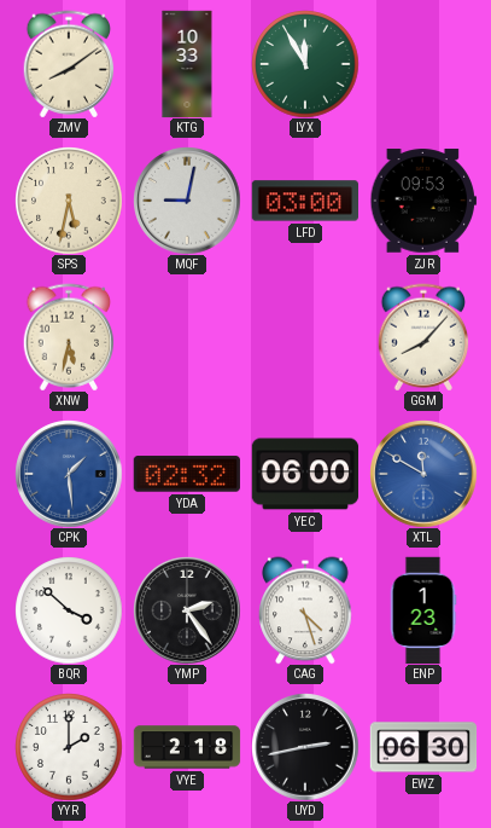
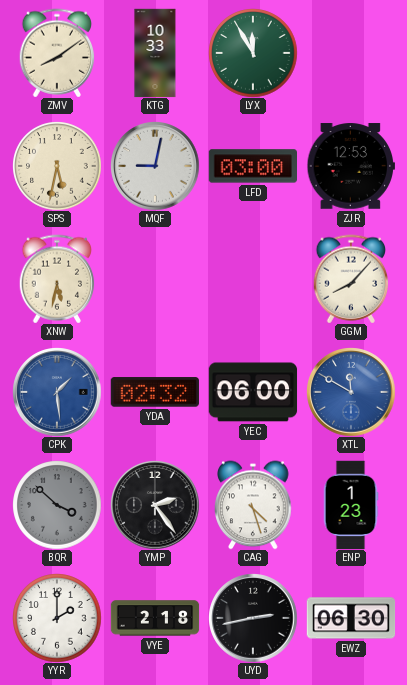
ZJR: 09:53 -> 12:53
BQR dial: white -> grey
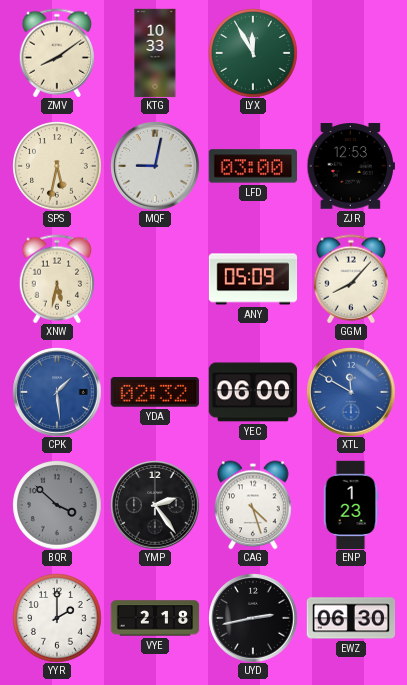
ANY: none -> 05:09
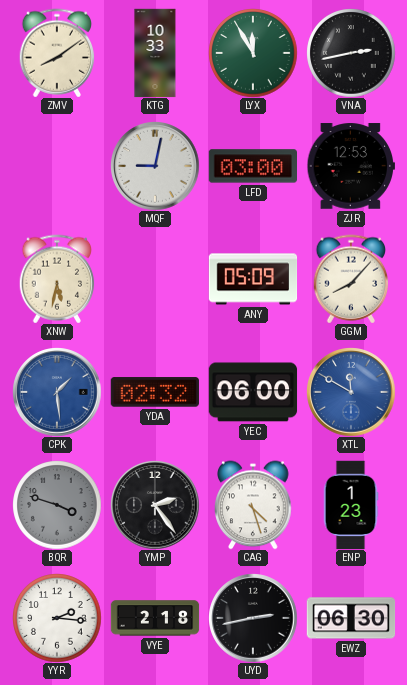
VNA: none -> 2:43
SPS: 5:32 -> none
BQR: 3:52 -> 3:48
YYR: 2:00 -> 2:16
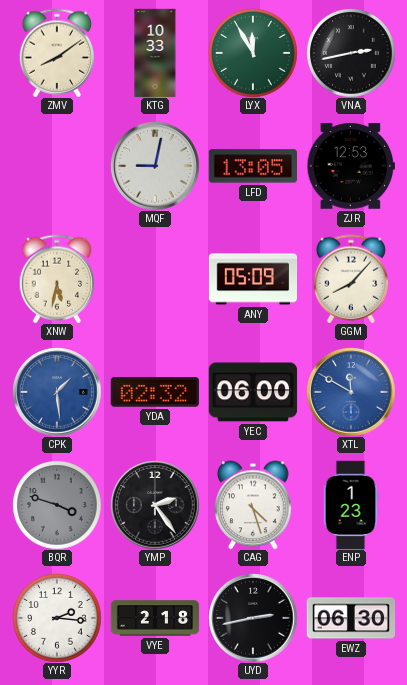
LFD: 03:00 -> 13:05
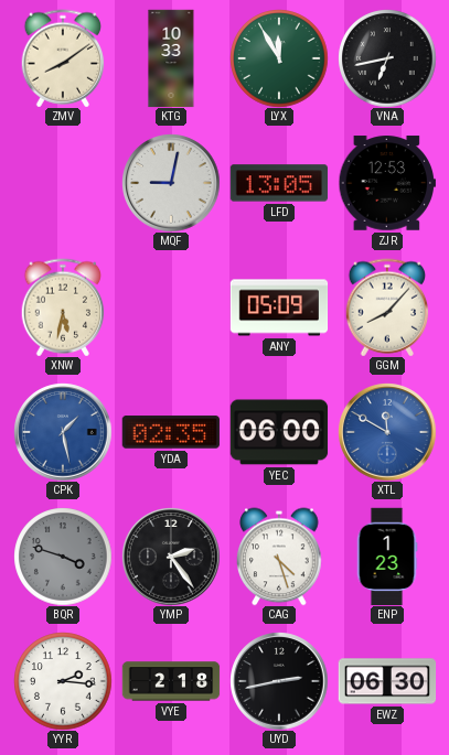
VNA: 2:43 -> 6:43
CPK: 1:29 -> 1:28
YDA: 02:32 -> 02:35
